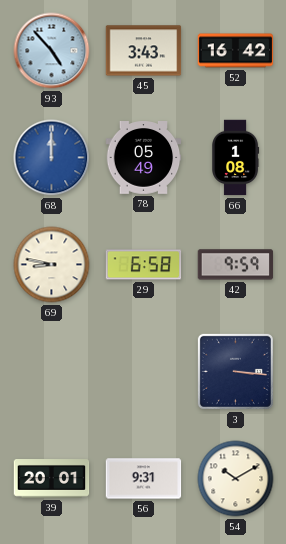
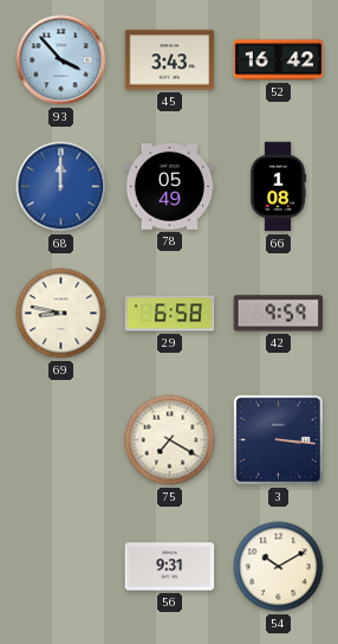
93: 4:53 -> 3:53
75: none -> 7:20
39: 20:01 -> none
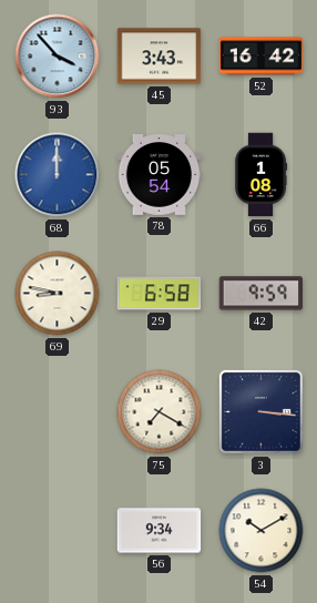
78: 05:49 -> 05:54
56: 9:31 -> 9:34
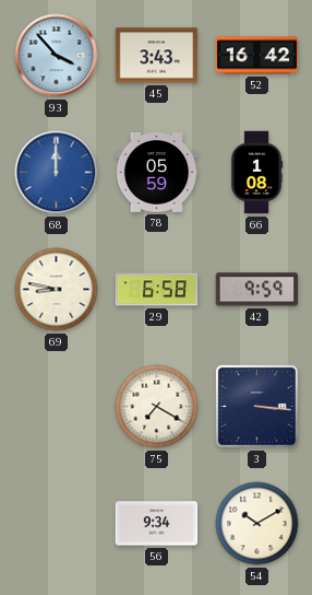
78: 05:54 -> 05:59
